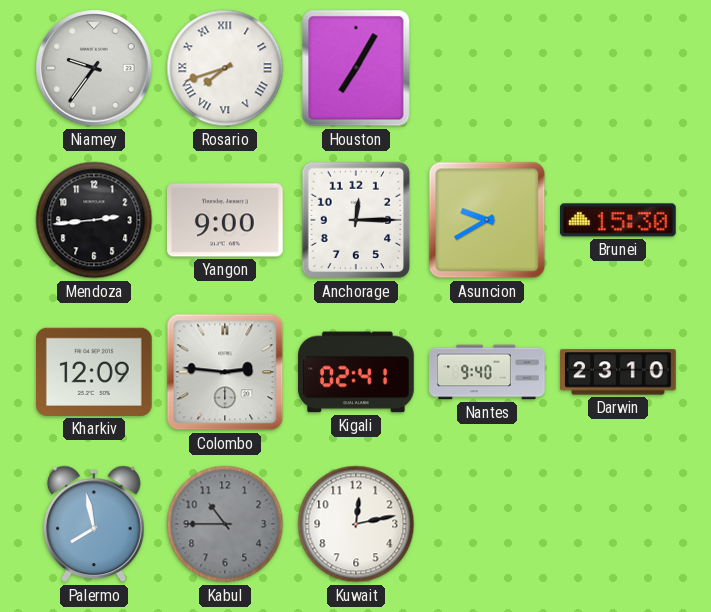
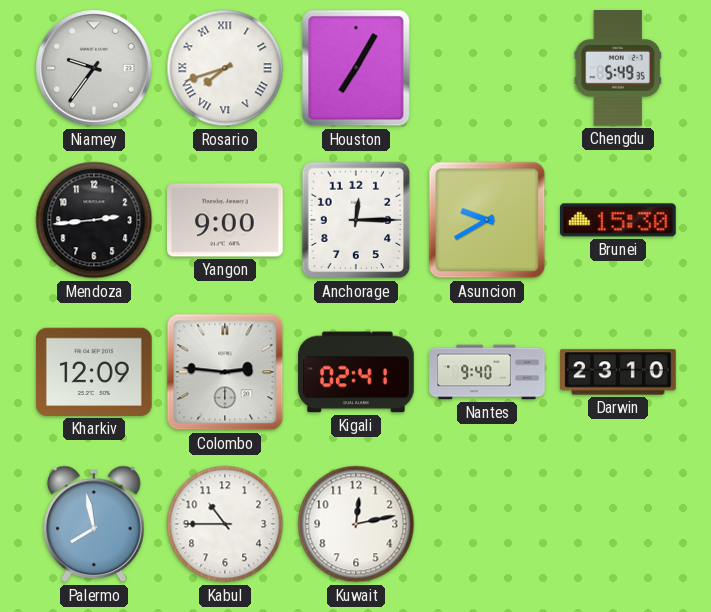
Chengdu: none -> 5:49
Kabul dial: grey -> white
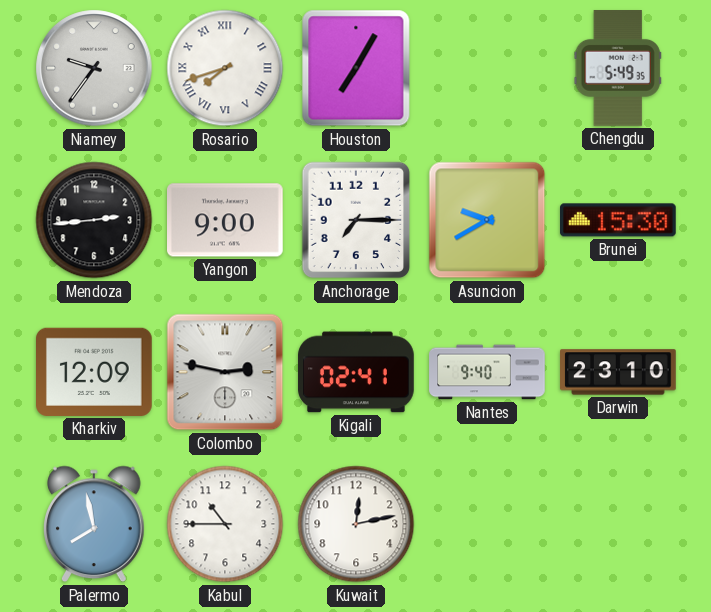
Anchorage: 12:15 -> 7:15
Colombo: 2:46 -> 2:47
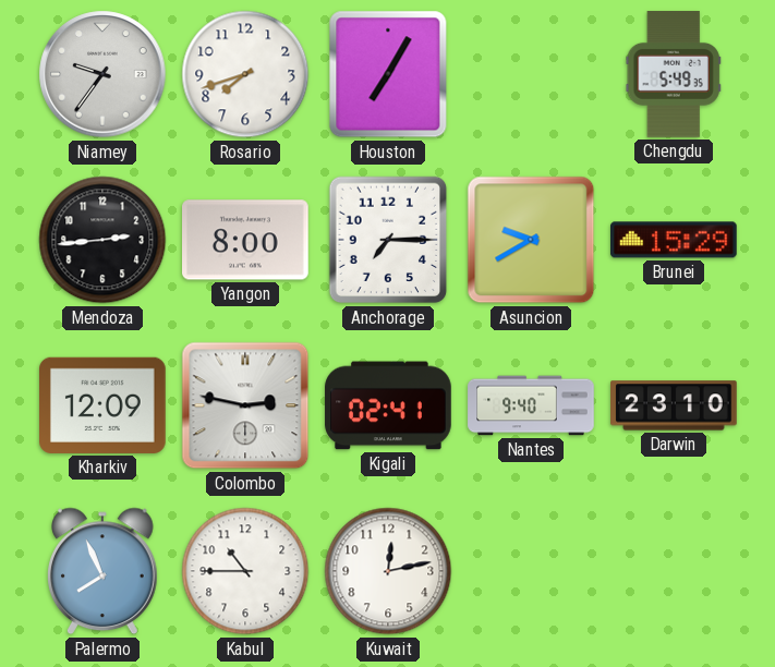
Rosario numerals: Roman -> Arabic
Yangon: 9:00 -> 8:00
Brunei: 15:30 -> 15:29
Palermo: 7:58 -> 7:56
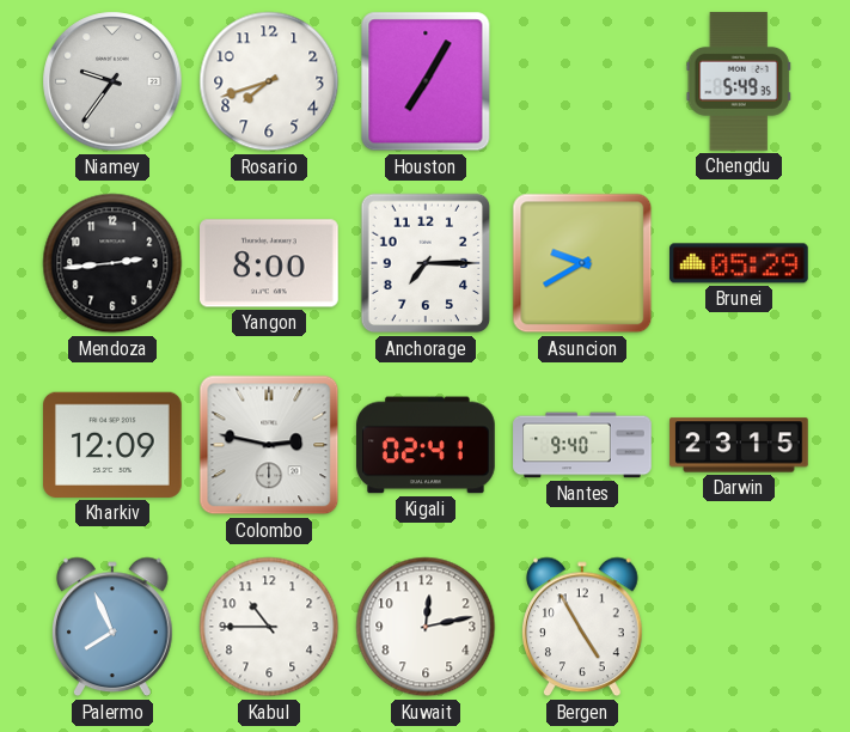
Brunei: 15:29 -> 05:29
Darwin: 23:10 -> 23:15
Bergen: none -> 4:55
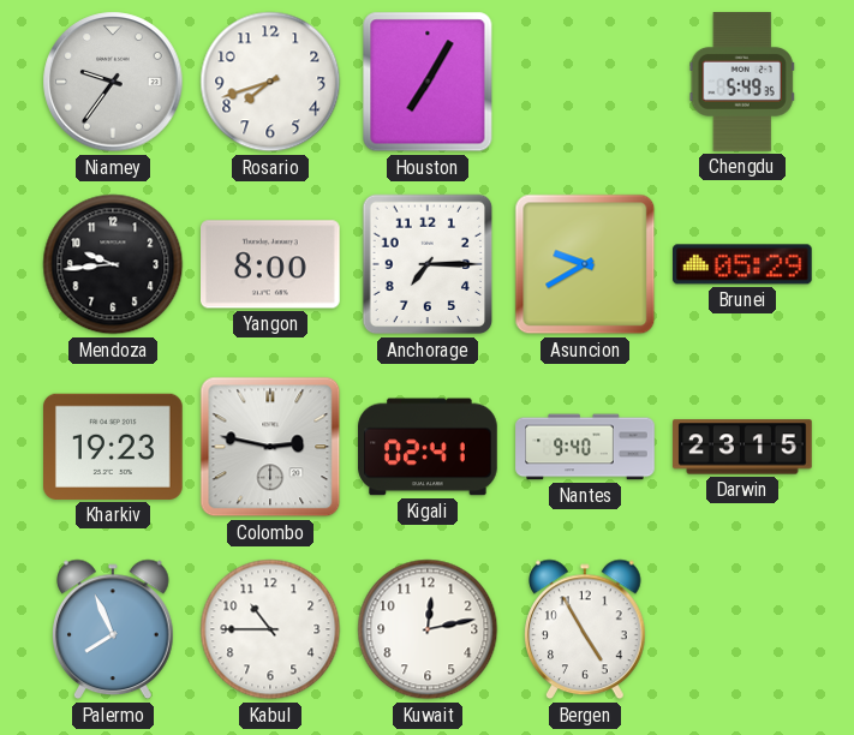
Mendoza: 2:44 -> 9:44
Kharkiv: 12:09 -> 19:23
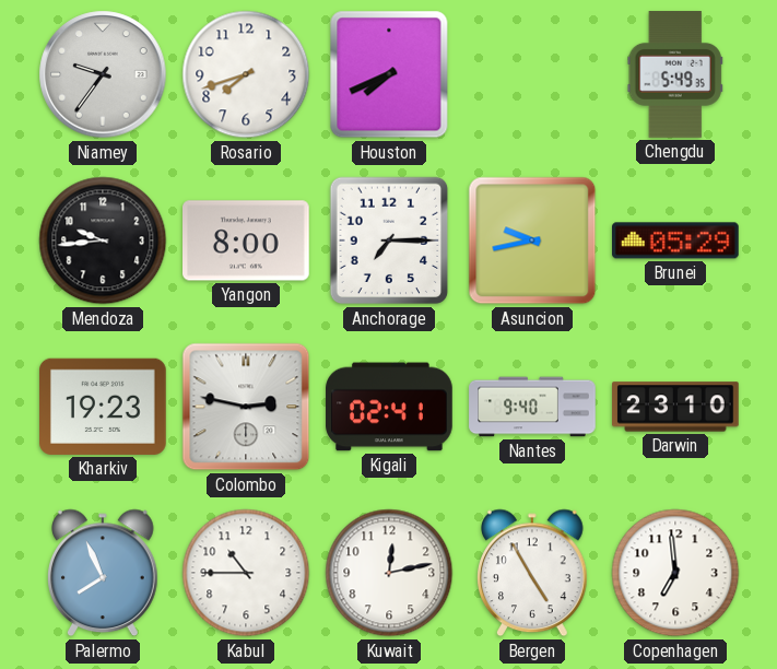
Houston: 7:05 -> 7:41
Asuncion: 9:40 -> 9:43
Darwin: 23:15 -> 23:10
Copenhagen: none -> 6:59
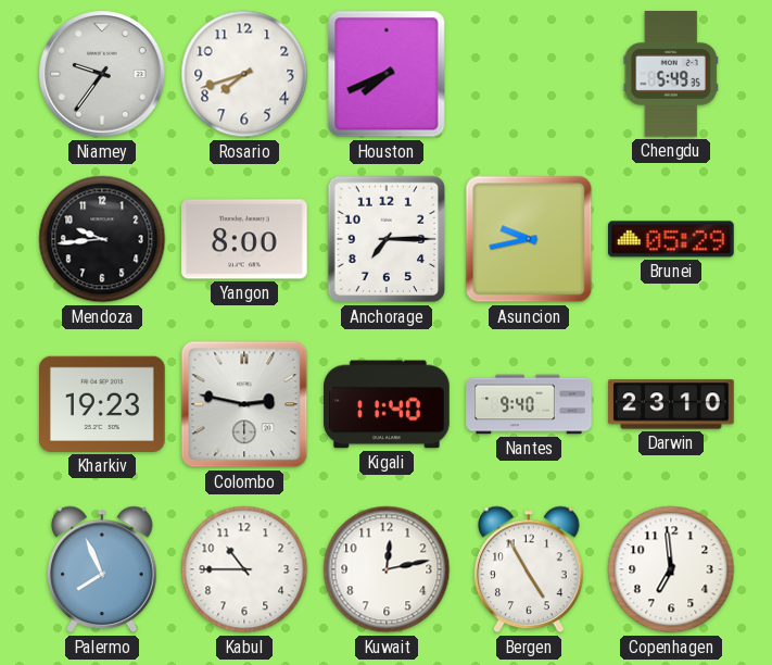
Kigali: 02:41 -> 11:40
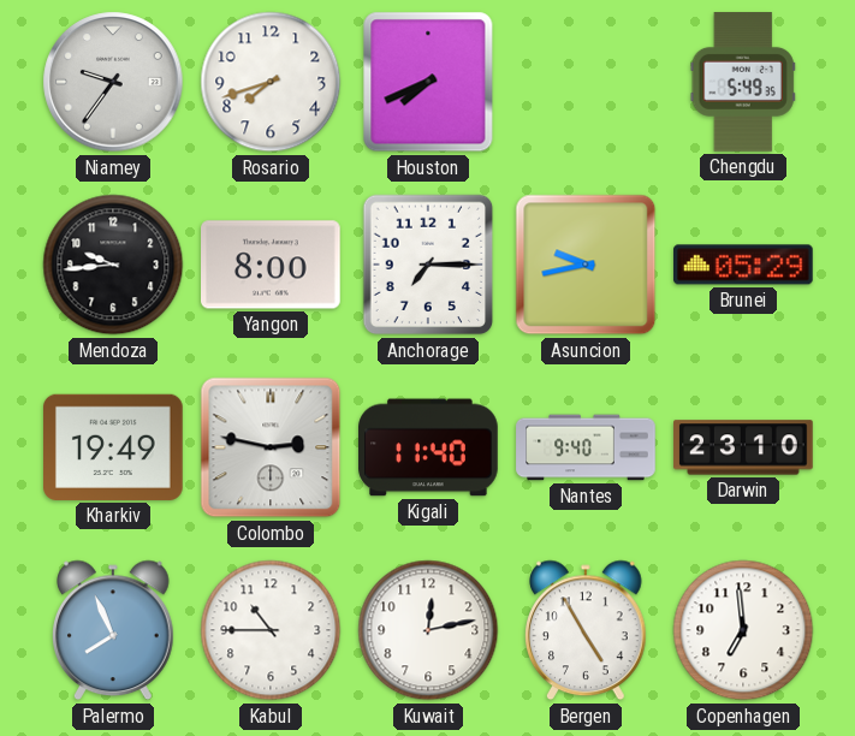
Kharkiv: 19:23 -> 19:49
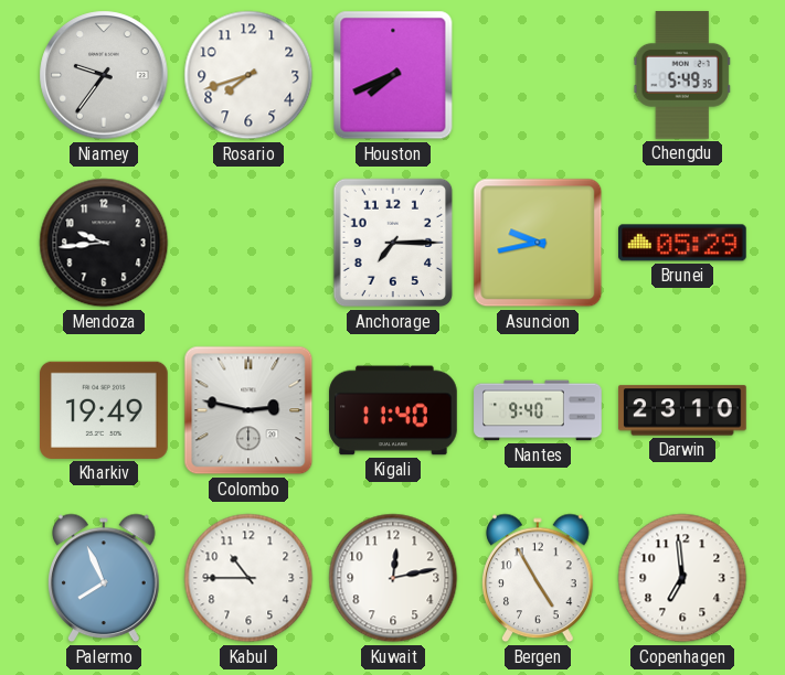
Yangon: 8:00 -> none
